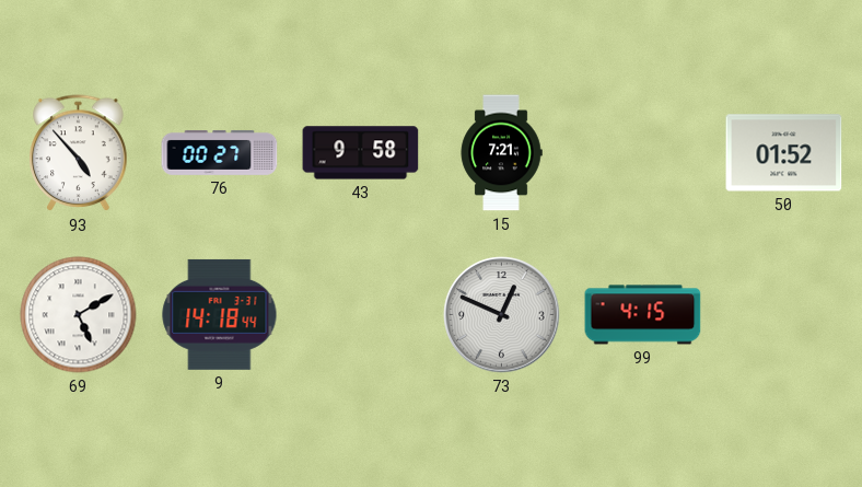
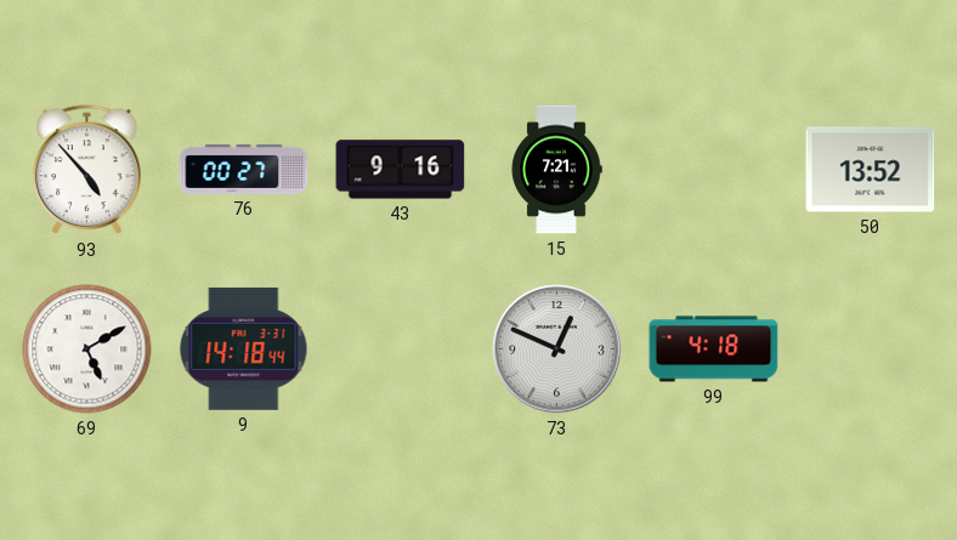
43: 9:58 -> 9:16
50: 01:52 -> 13:52
99: 4:15 -> 4:18
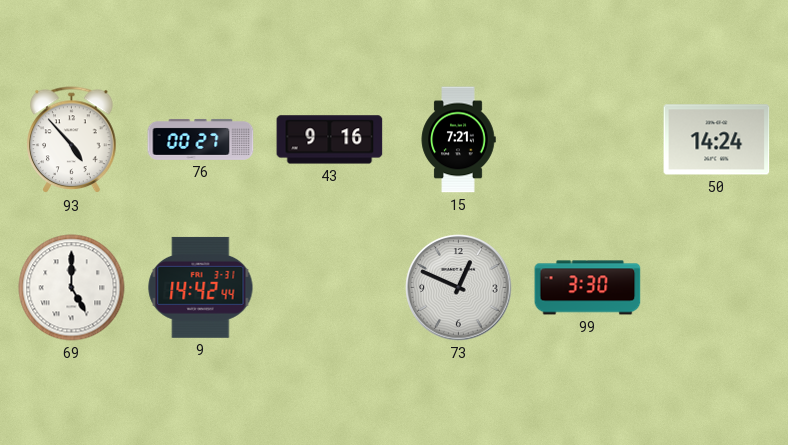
50: 13:52 -> 14:24
69: 5:10 -> 5:00
9: 14:18 -> 14:42
99: 4:18 -> 3:30
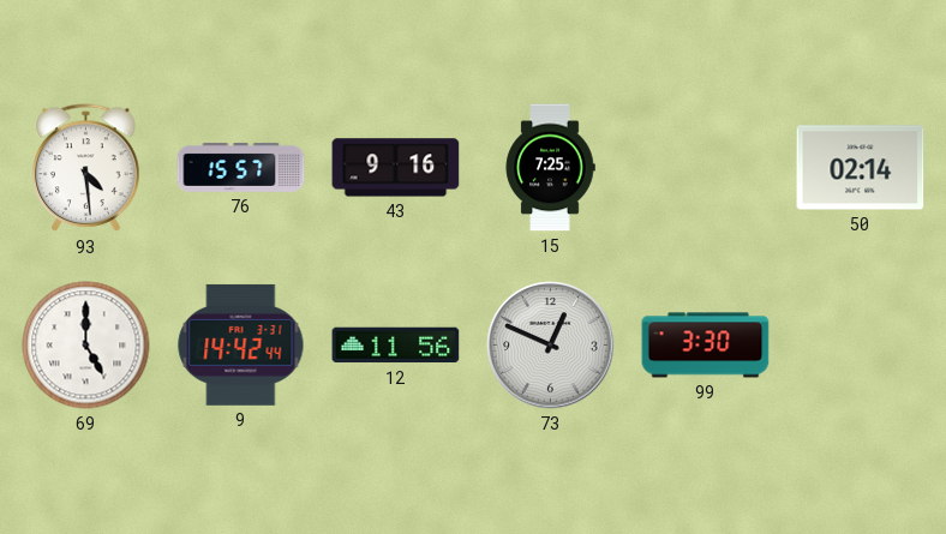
93: 4:53 -> 4:29
76: 00:27 -> 15:57
15: 7:21 -> 7:25
50: 14:24 -> 02:14
12: none -> 11:56
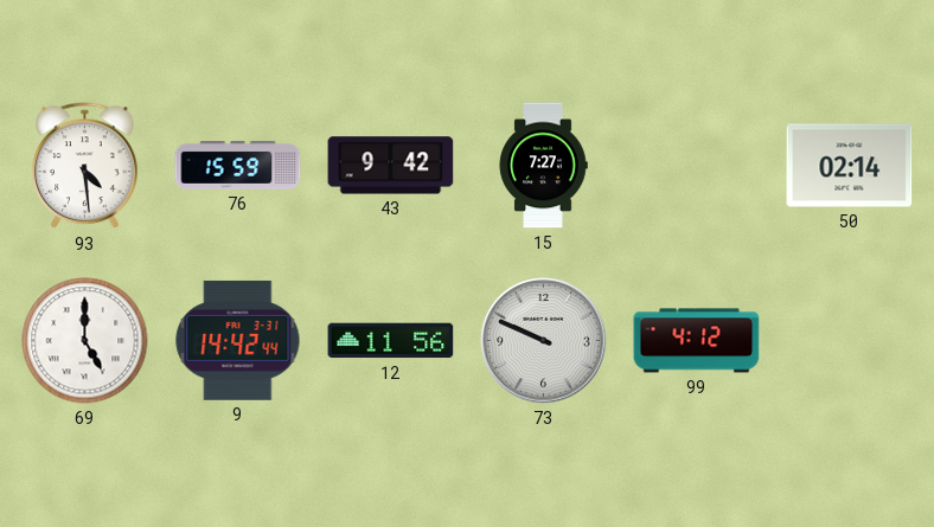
76: 15:57 -> 15:59
43: 9:16 -> 9:42
15: 7:25 -> 7:27
73: 12:49 -> 9:49
99: 3:30 -> 4:12
